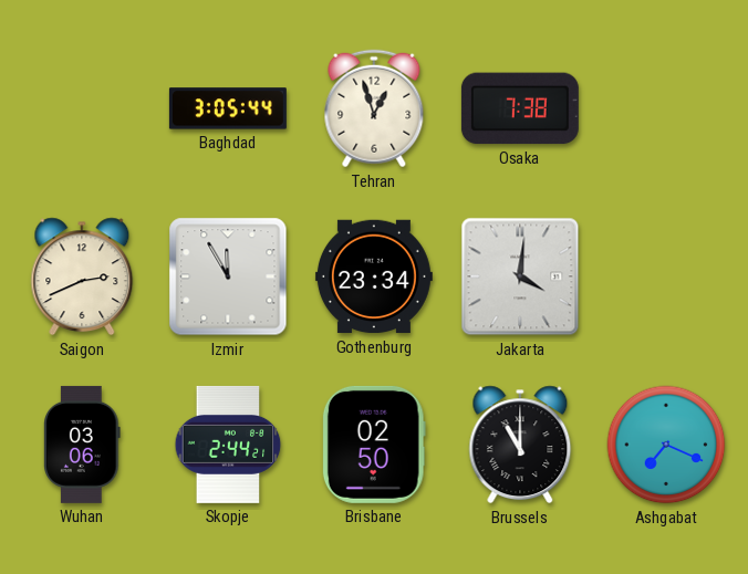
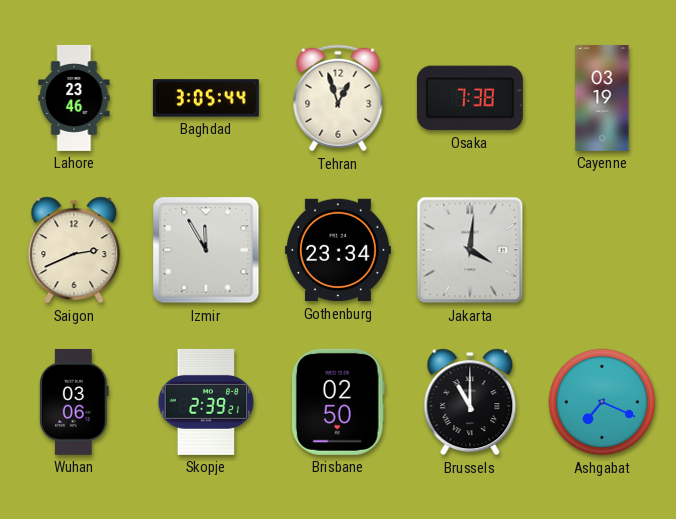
Lahore: none -> 23:46
Cayenne: none -> 03:19
Skopje: 2:44 -> 2:39
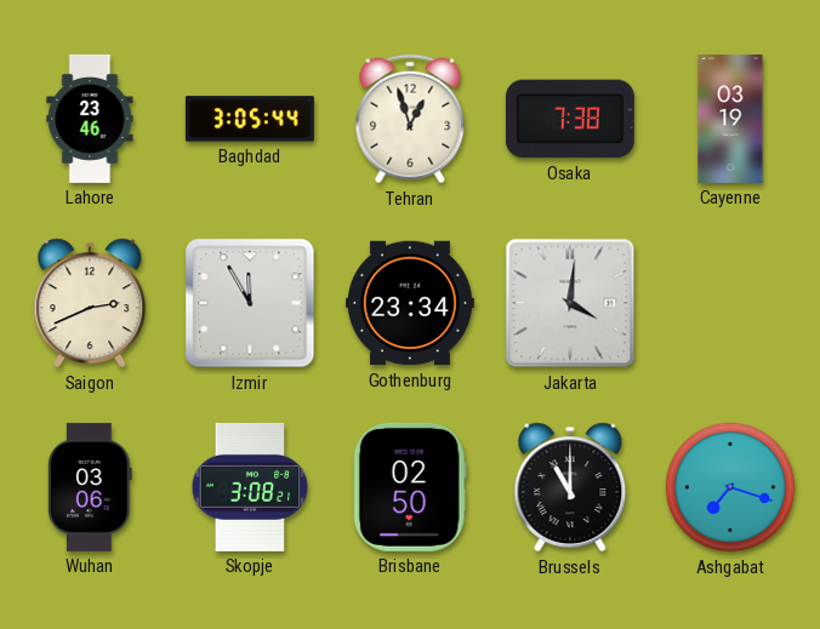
Skopje: 2:39 -> 3:08
Ashgabat: 7:19 -> 7:18
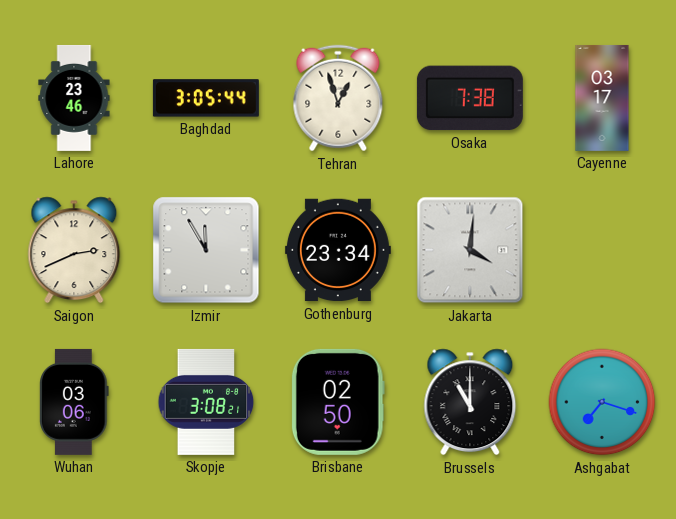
Cayenne: 03:19 -> 03:17
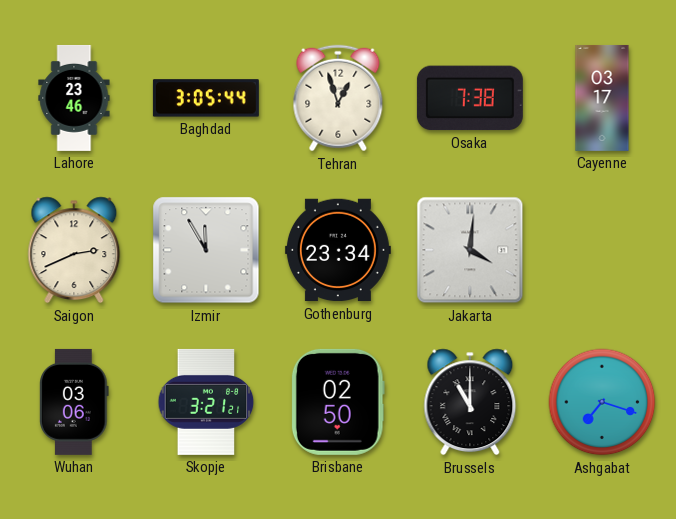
Skopje: 3:08 -> 3:21
